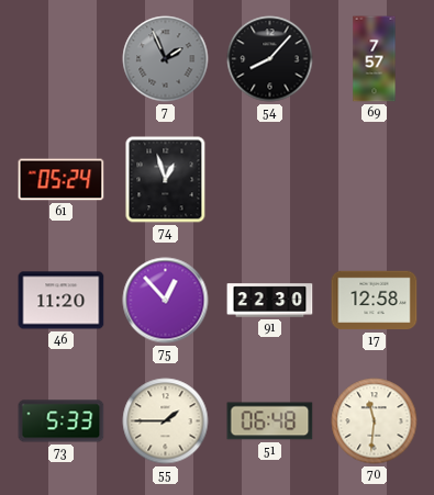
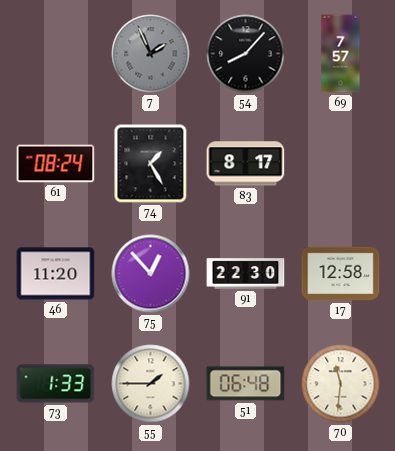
61: 05:24 -> 08:24
74: 12:57 -> 1:25
83: none -> 8:17
73: 5:33 -> 1:33
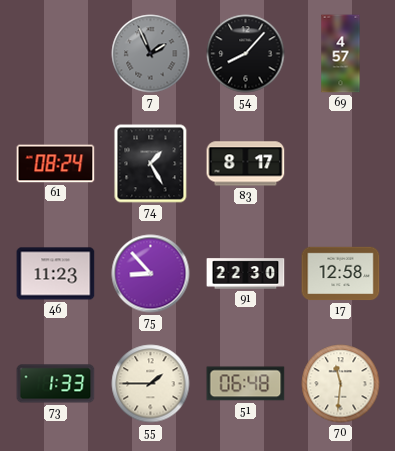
69: 7:57 -> 4:57
46: 11:20 -> 11:23
75: 12:53 -> 8:53
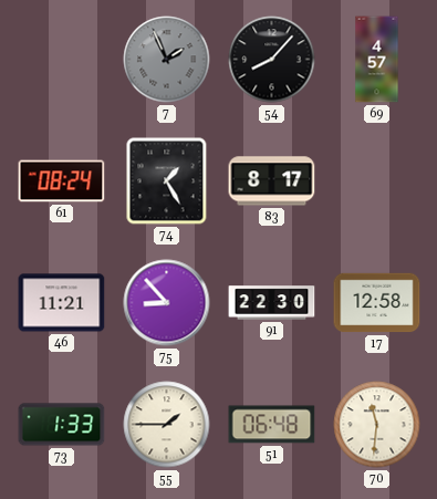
46: 11:23 -> 11:21
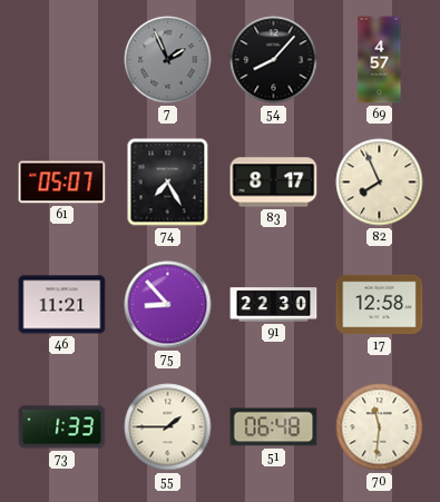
61: 08:24 -> 05:07
74: 1:25 -> 7:25
82: none -> 7:56
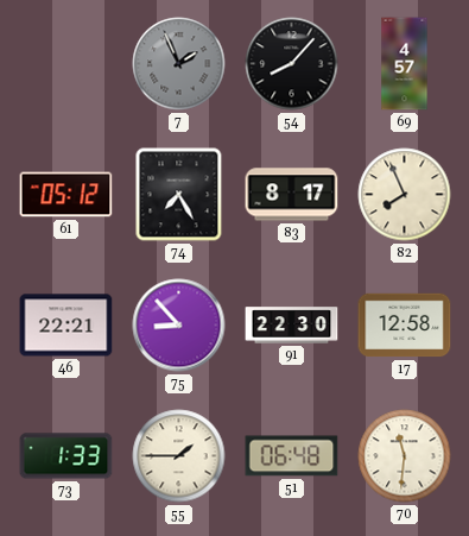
61: 05:07 -> 05:12
46: 11:21 -> 22:21
